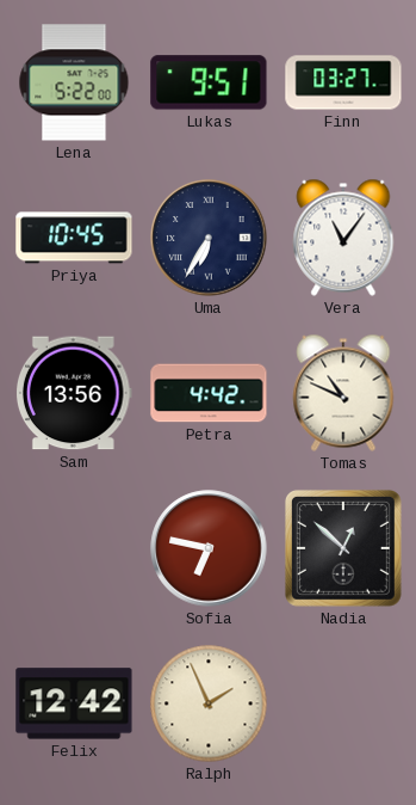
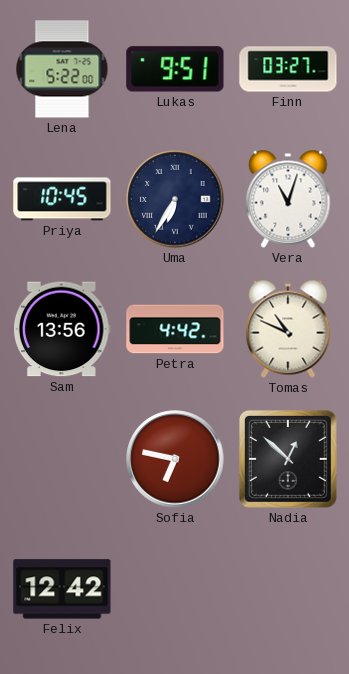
Vera: 11:06 -> 11:03
Ralph: 1:56 -> none
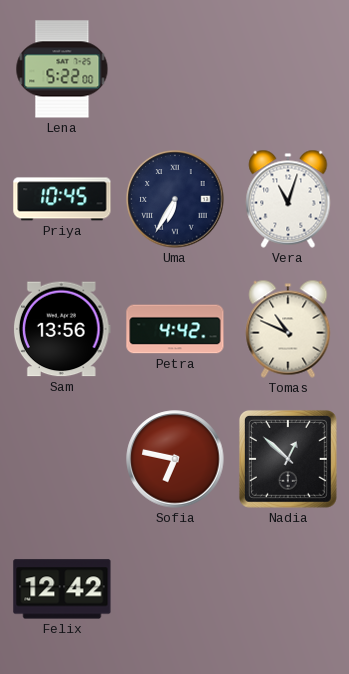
Lukas: 9:51 -> none
Finn: 03:27 -> none
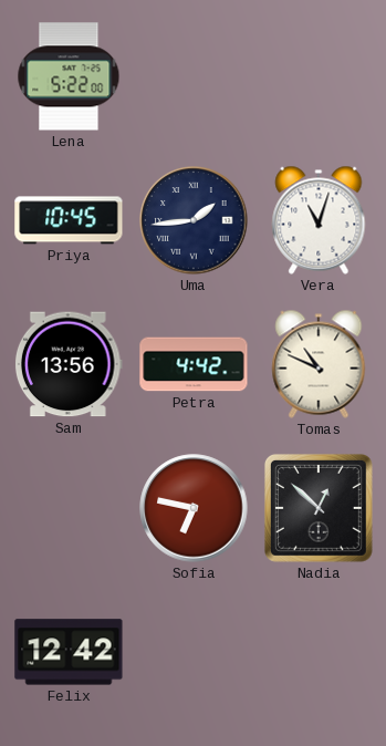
Uma: 6:35 -> 1:44
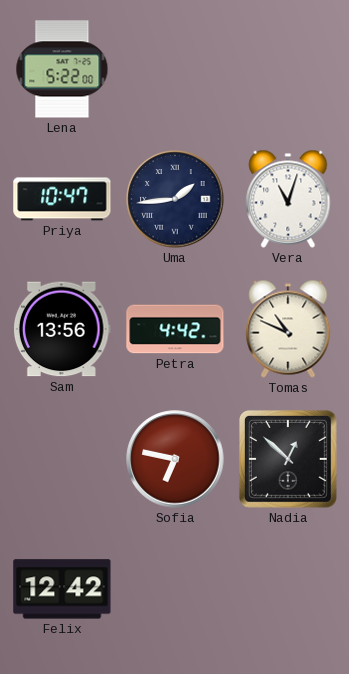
Priya: 10:45 -> 10:47
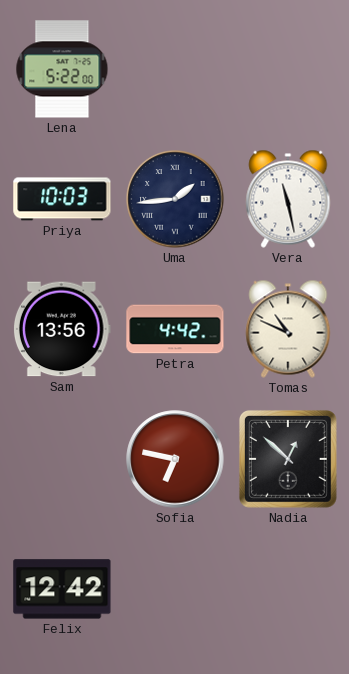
Priya: 10:47 -> 10:03
Vera: 11:03 -> 11:28
